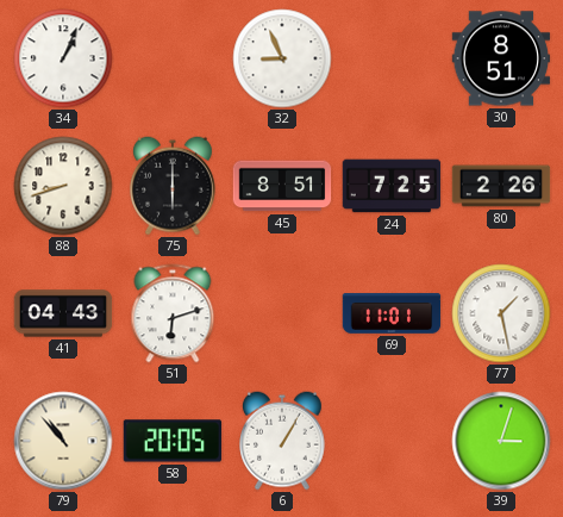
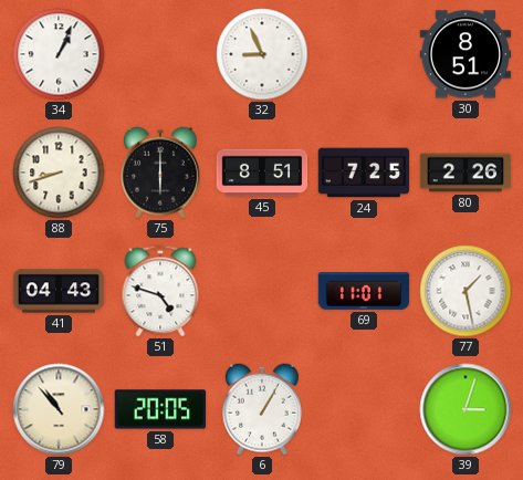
51: 6:12 -> 4:48
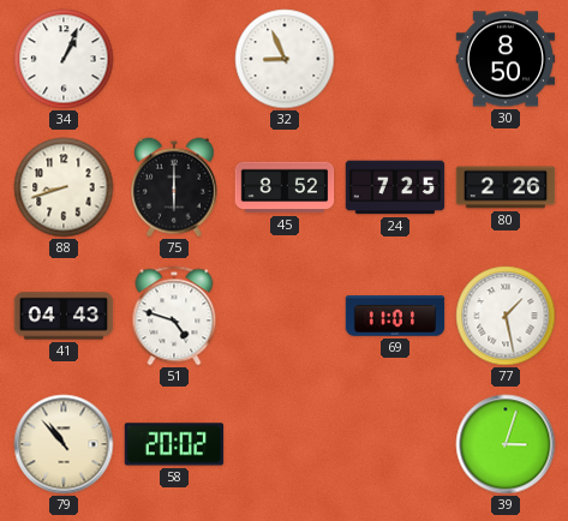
30: 8:51 -> 8:50
45: 8:51 -> 8:52
58: 20:05 -> 20:02
6: 1:05 -> none
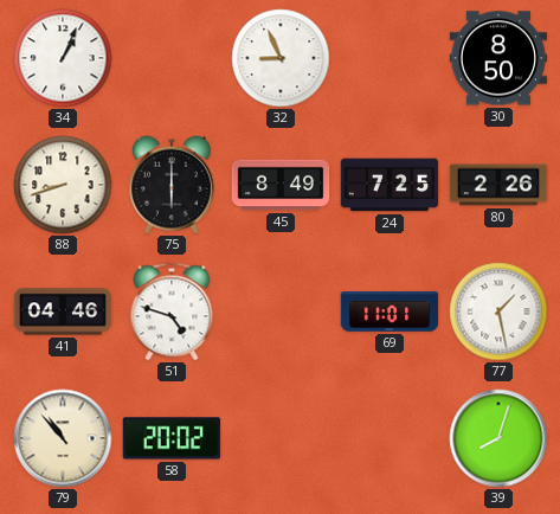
45: 8:52 -> 8:49
41: 04:43 -> 04:46
39: 3:03 -> 8:03
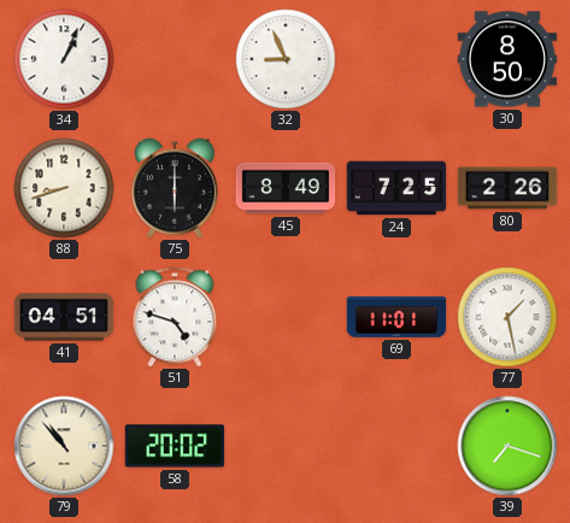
41: 04:46 -> 04:51
39: 8:03 -> 7:18
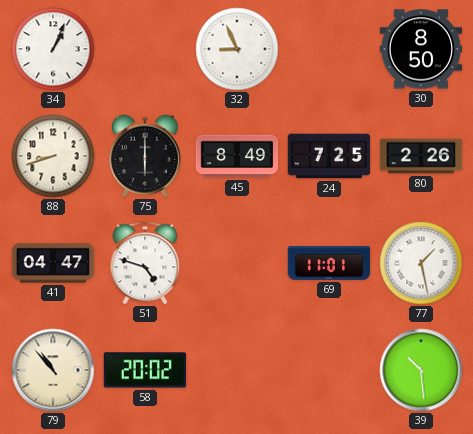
41: 04:51 -> 04:47
39: 7:18 -> 10:29
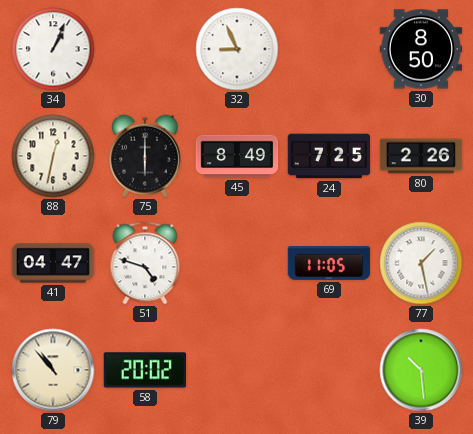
88: 8:42 -> 12:32
69: 11:01 -> 11:05
